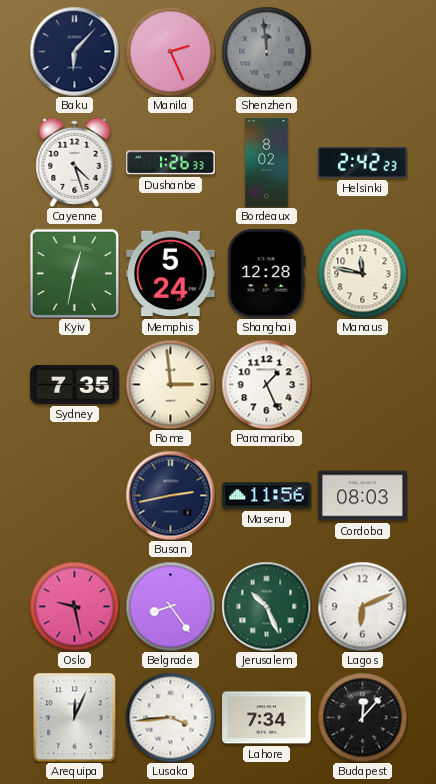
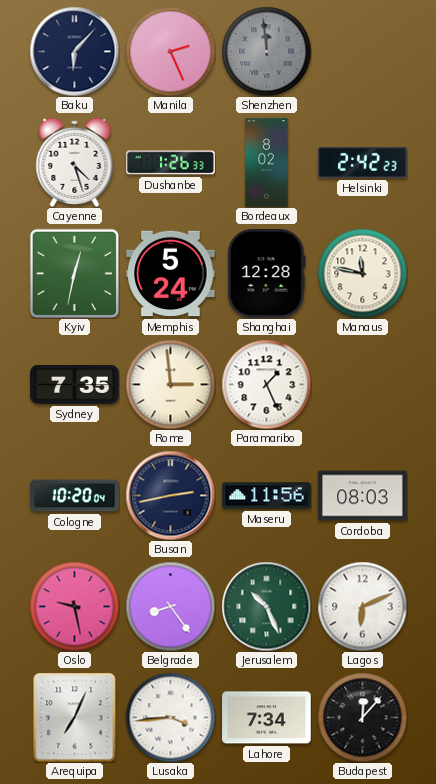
Cologne: none -> 10:20
Arequipa: 12:04 -> 7:04
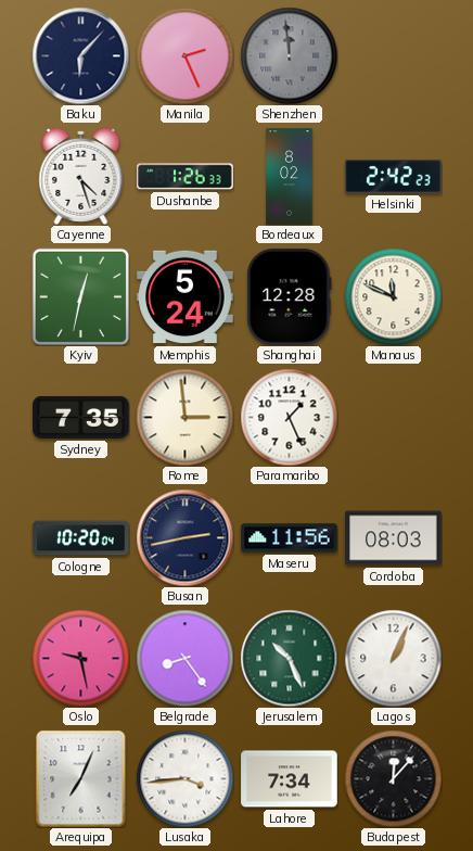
Manaus: 11:47 -> 11:49
Lagos: 6:11 -> 1:04
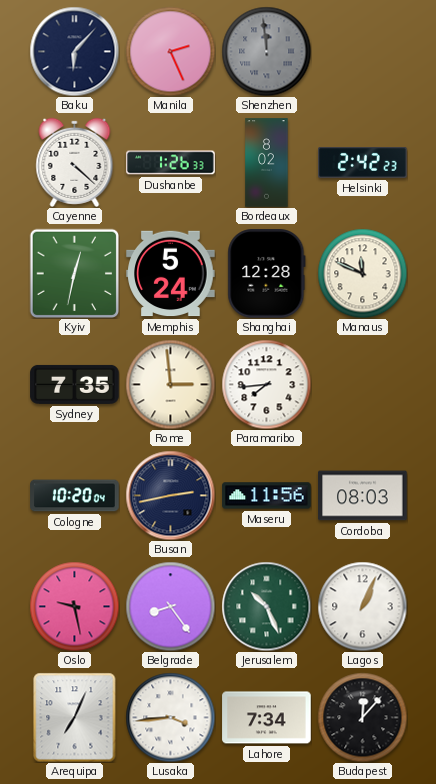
Cayenne: 4:27 -> 4:22
Paramaribo: 1:26 -> 7:44
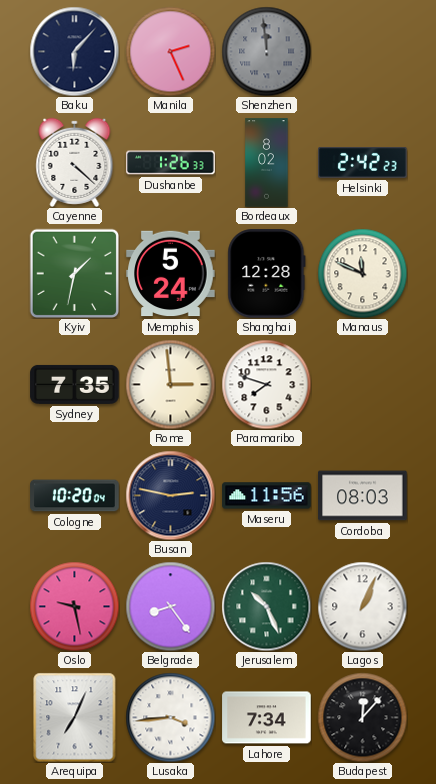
Kyiv: 12:32 -> 1:32
Paramaribo: 7:44 -> 7:48
Busan: 2:43 -> 2:47
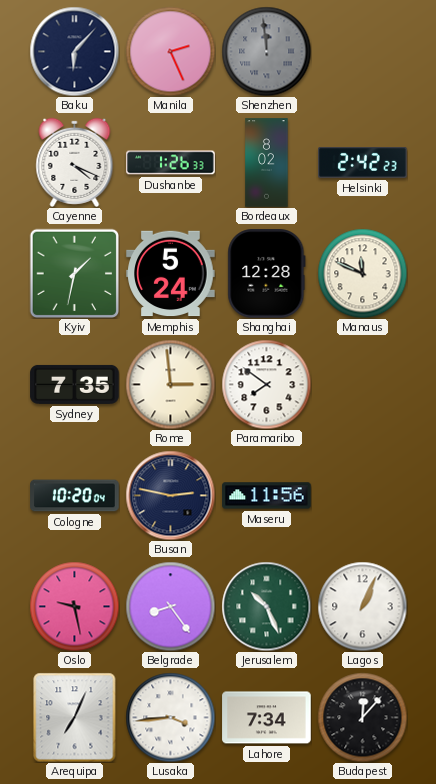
Cayenne: 4:22 -> 4:19
Paramaribo: 7:48 -> 7:51
Cordoba: 08:03 -> none
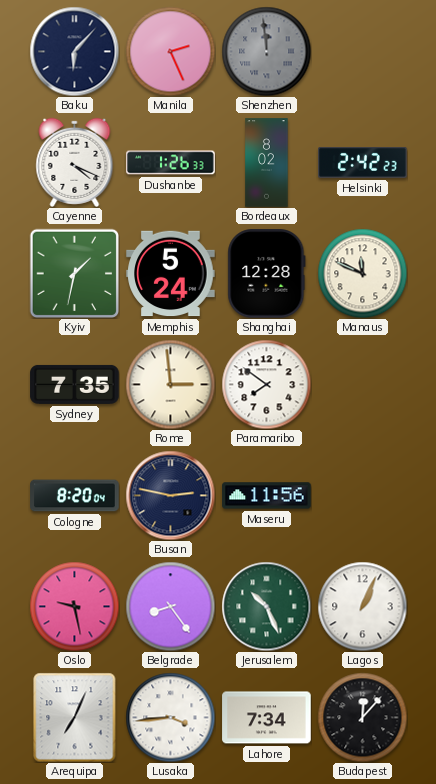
Cologne: 10:20 -> 8:20
